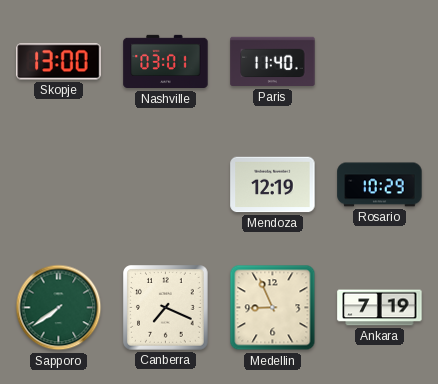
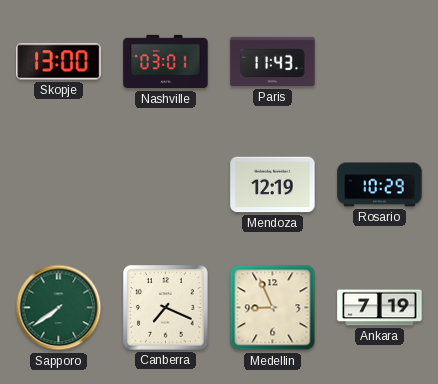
Paris: 11:40 -> 11:43
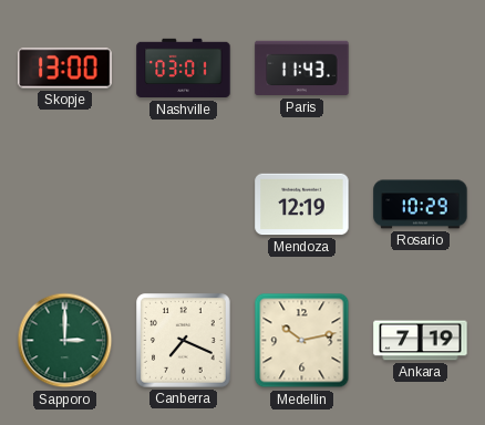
Sapporo: 7:39 -> 3:00
Medellin: 8:56 -> 10:13
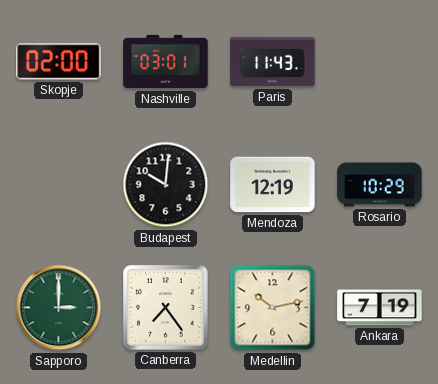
Skopje: 13:00 -> 02:00
Budapest: none -> 10:01
Canberra: 7:19 -> 7:24
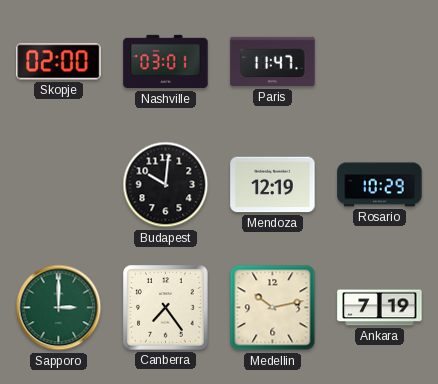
Paris: 11:43 -> 11:47
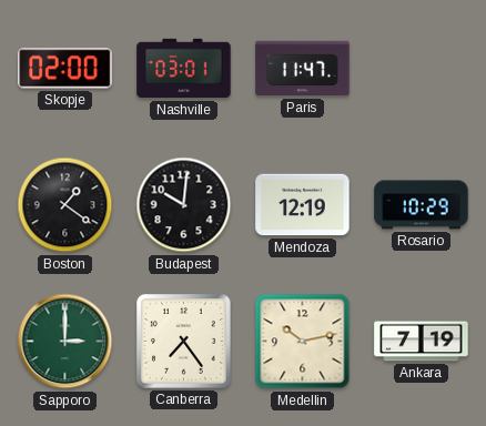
Boston: none -> 1:21
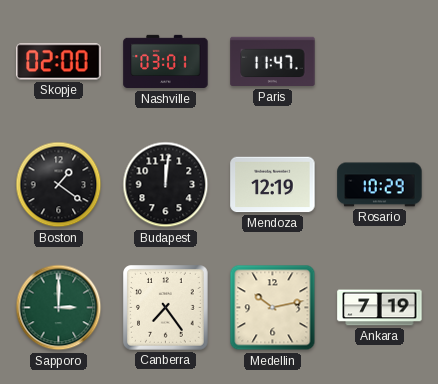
Budapest: 10:01 -> 12:01
